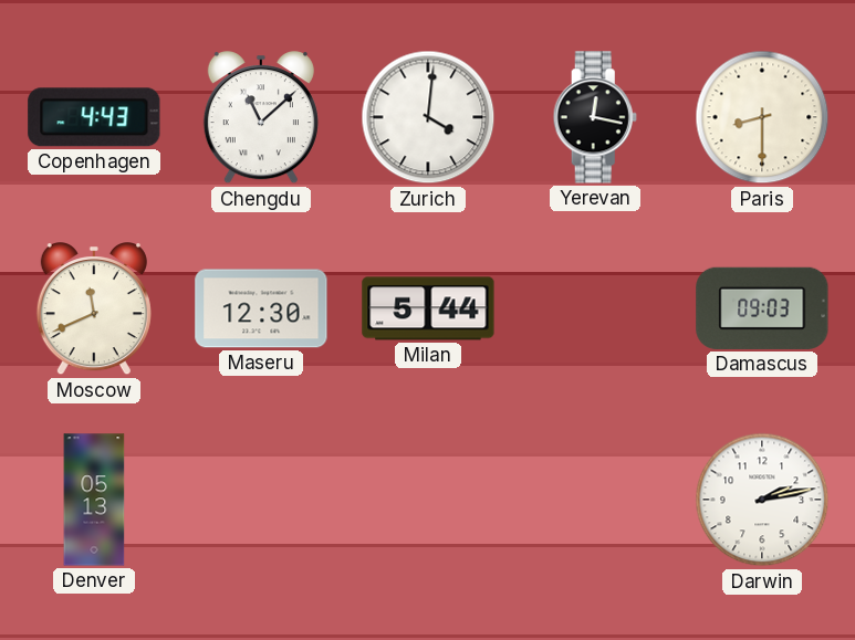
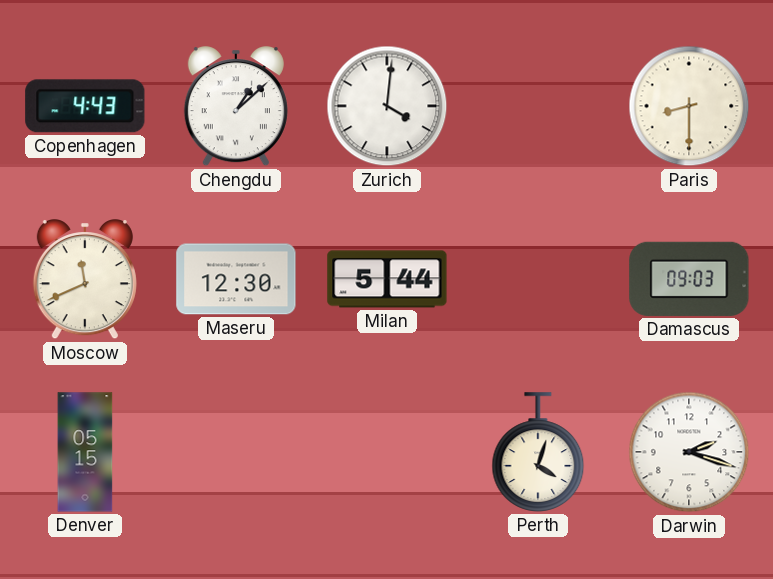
Chengdu: 11:08 -> 1:08
Yerevan: 12:17 -> none
Denver: 05:13 -> 05:15
Perth: none -> 4:03
Darwin: 2:13 -> 2:18
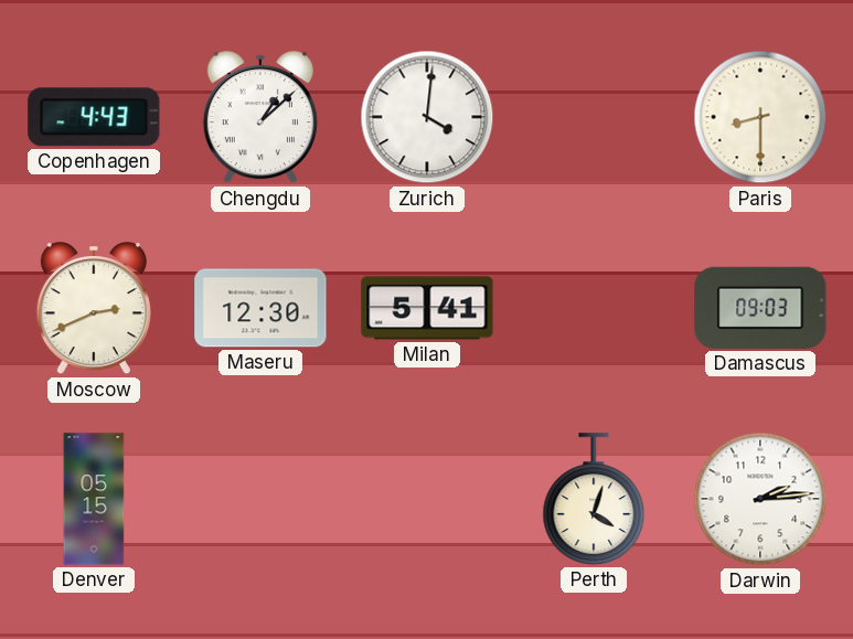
Moscow: 11:41 -> 2:41
Milan: 5:44 -> 5:41
Darwin: 2:18 -> 2:14
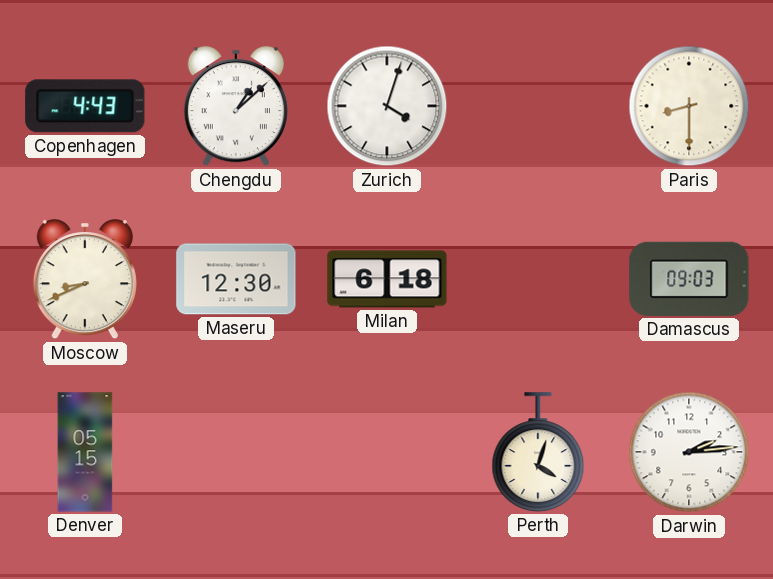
Zurich: 4:01 -> 4:03
Moscow: 2:41 -> 8:41
Milan: 5:41 -> 6:18
